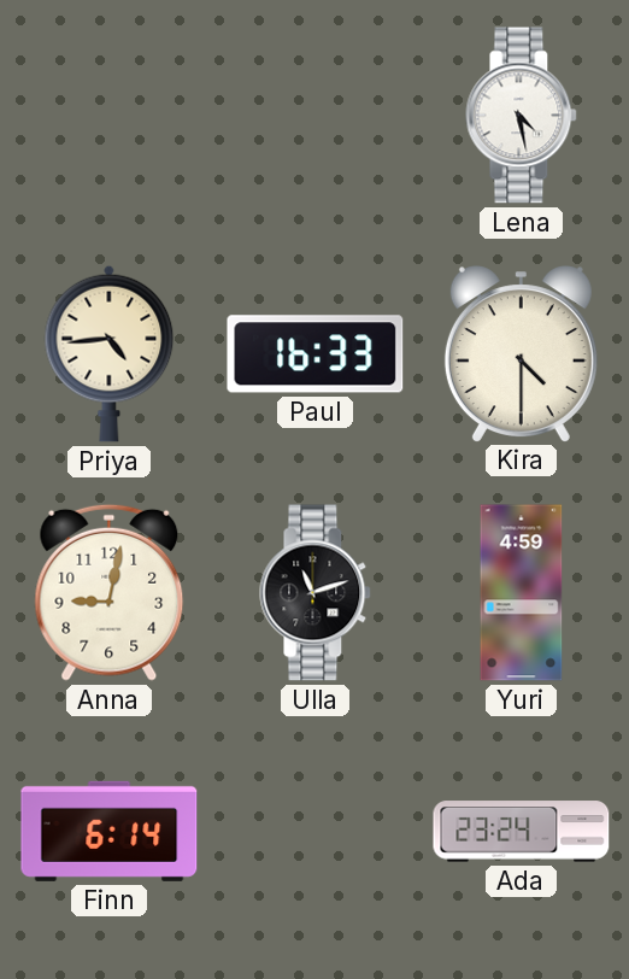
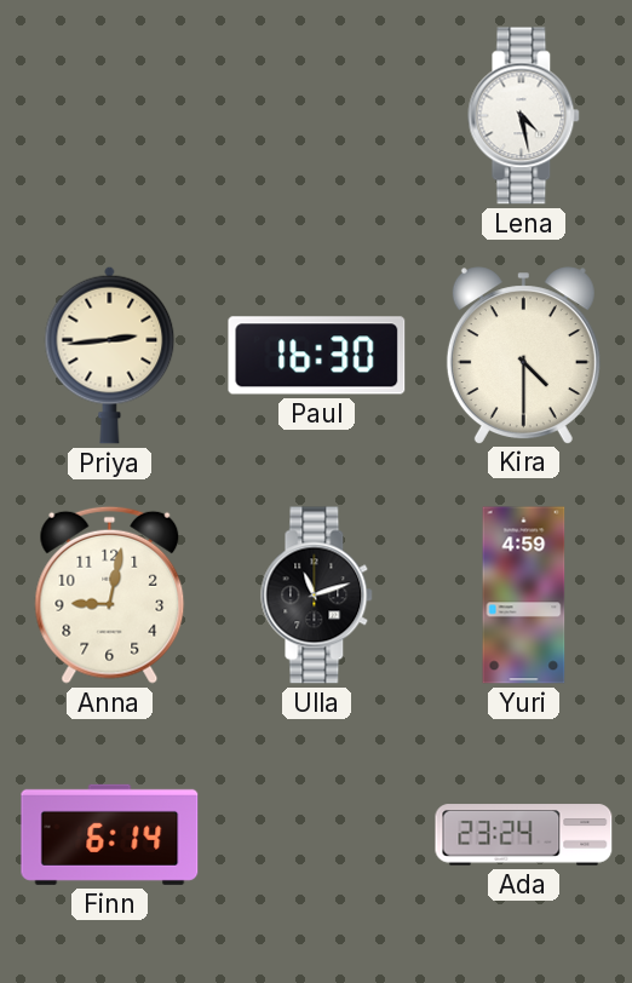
Priya: 4:44 -> 2:44
Paul: 16:33 -> 16:30
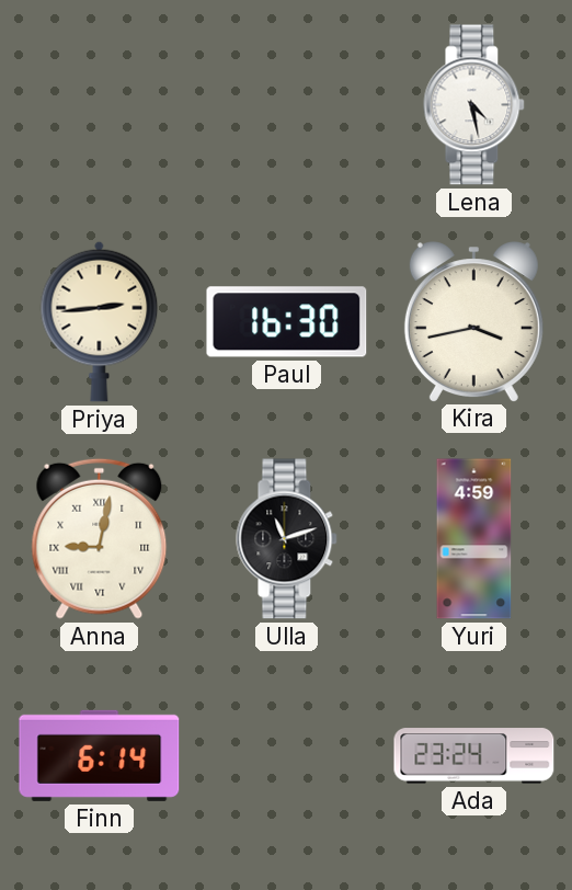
Kira: 4:30 -> 3:43
Anna numerals: Arabic -> Roman
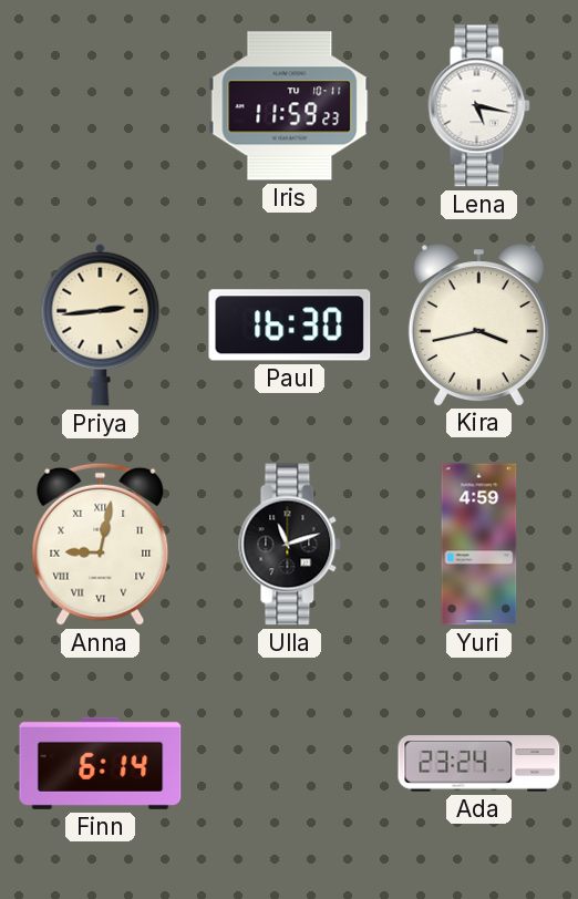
Iris: none -> 11:59
Lena: 4:28 -> 5:17
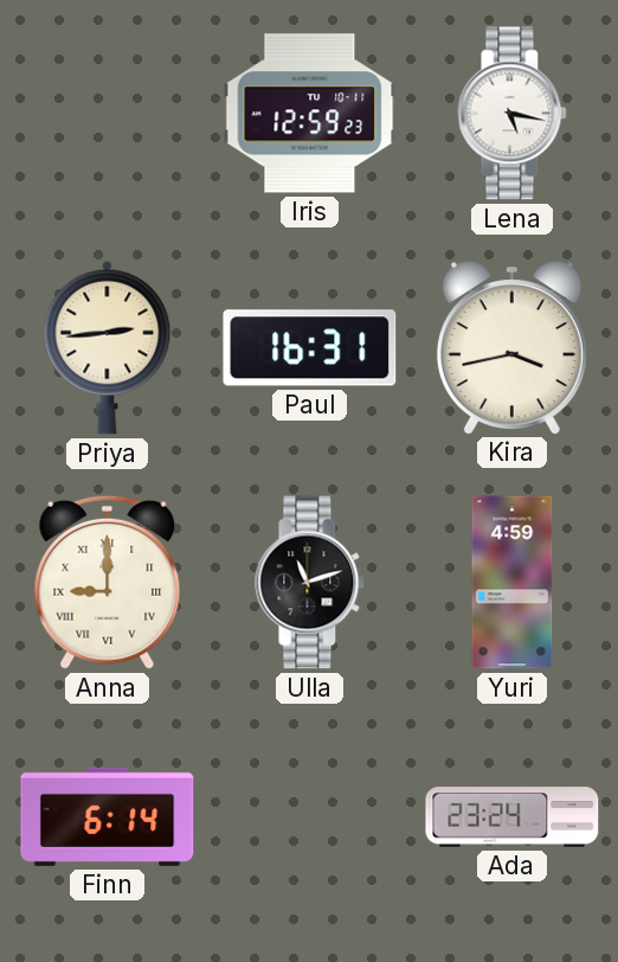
Iris: 11:59 -> 12:59
Paul: 16:30 -> 16:31
Anna: 9:02 -> 9:00
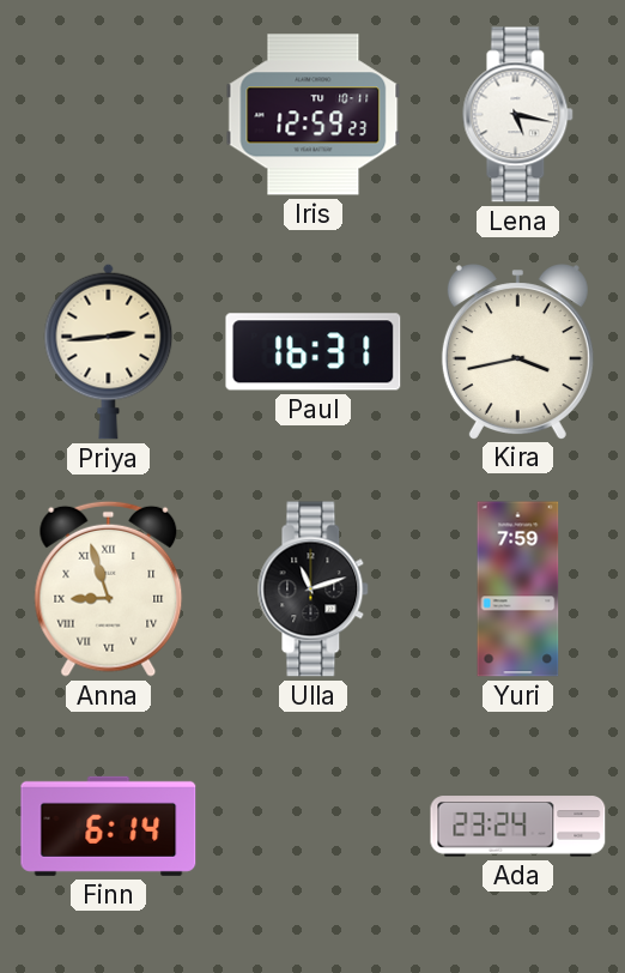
Anna: 9:00 -> 8:57
Yuri: 4:59 -> 7:59
